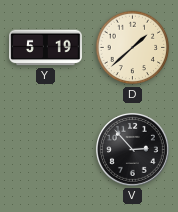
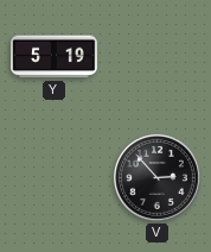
D: 1:38 -> none
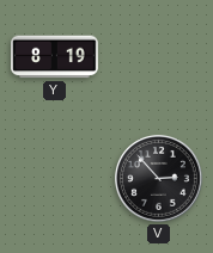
Y: 5:19 -> 8:19
